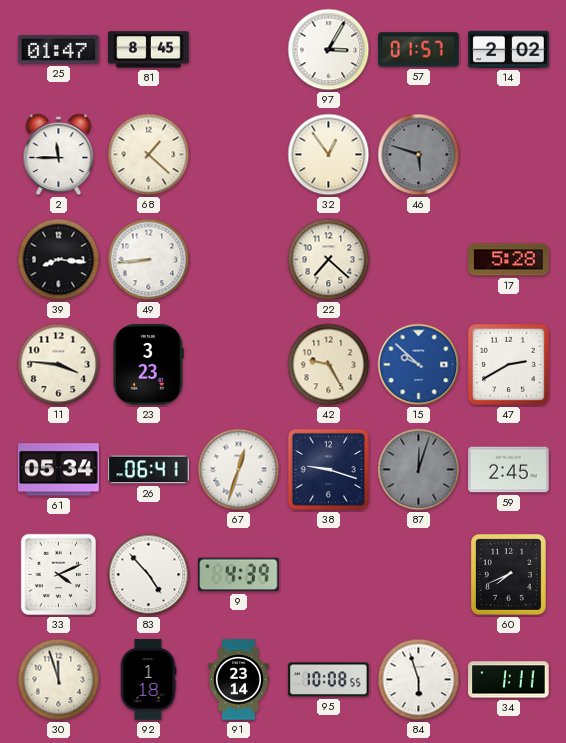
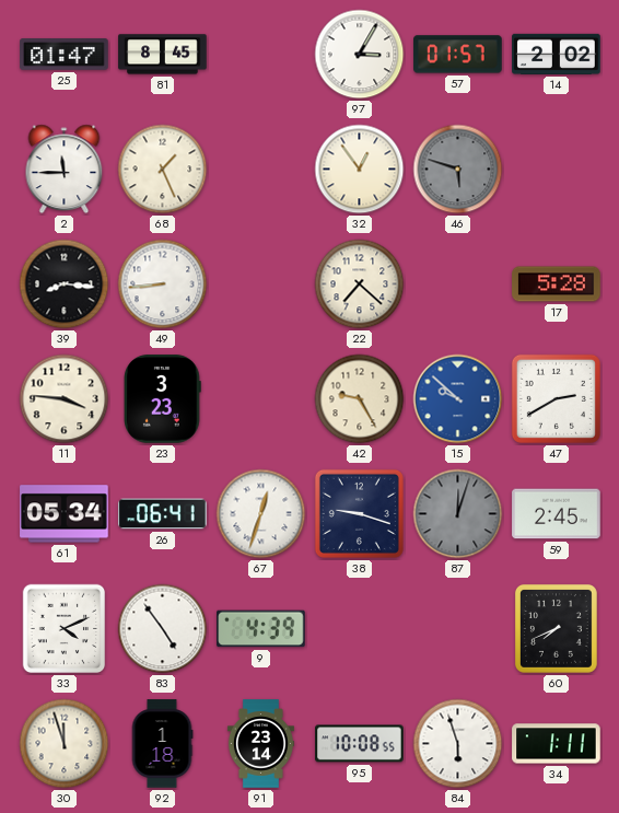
68: 1:22 -> 1:26
83: 4:53 -> 4:54
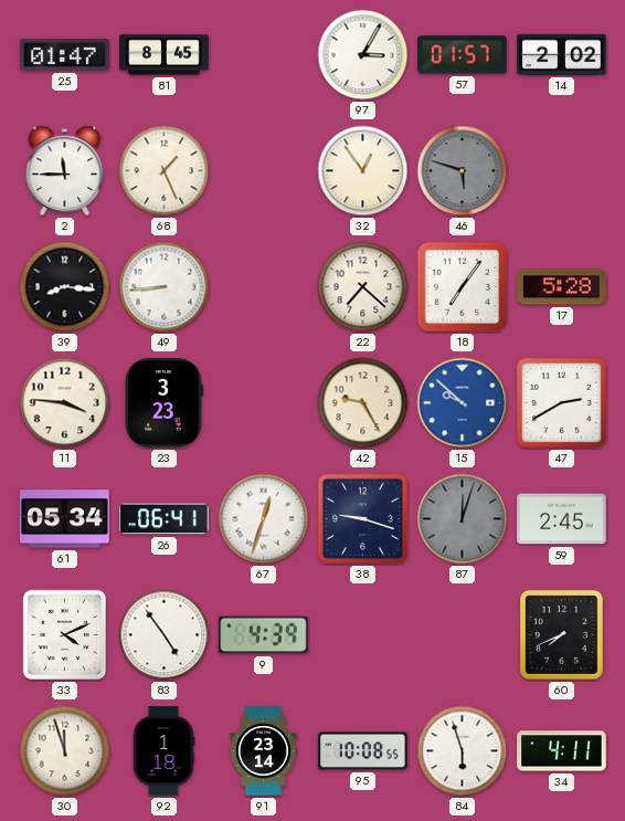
18: none -> 7:06
34: 1:11 -> 4:11
